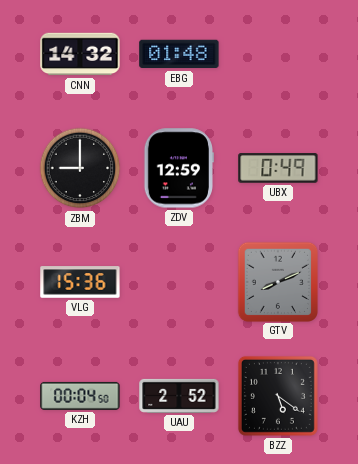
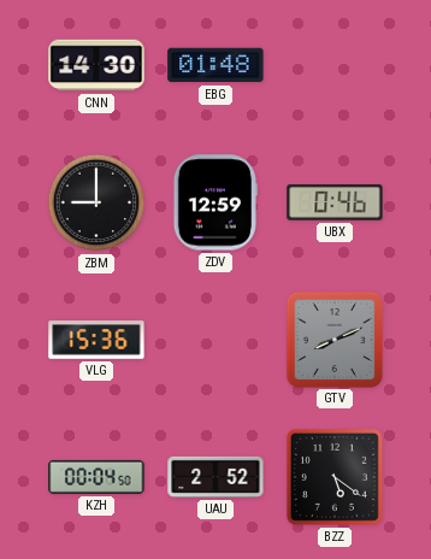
CNN: 14:32 -> 14:30
UBX: 0:49 -> 0:46
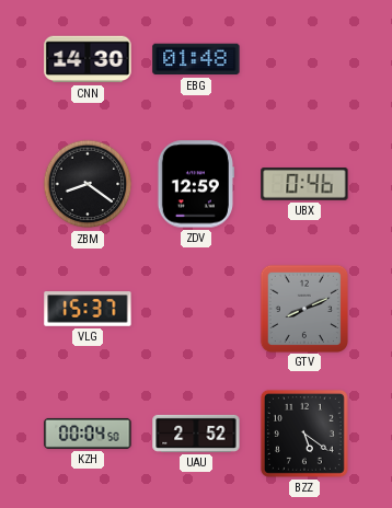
ZBM: 9:00 -> 8:21
VLG: 15:36 -> 15:37
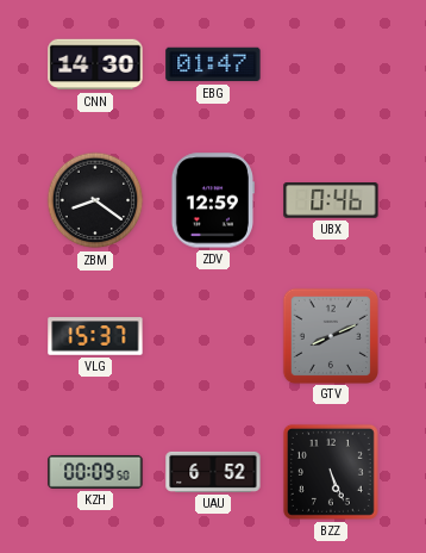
EBG: 01:48 -> 01:47
KZH: 00:04 -> 00:09
UAU: 2:52 -> 6:52
BZZ: 5:21 -> 5:26
